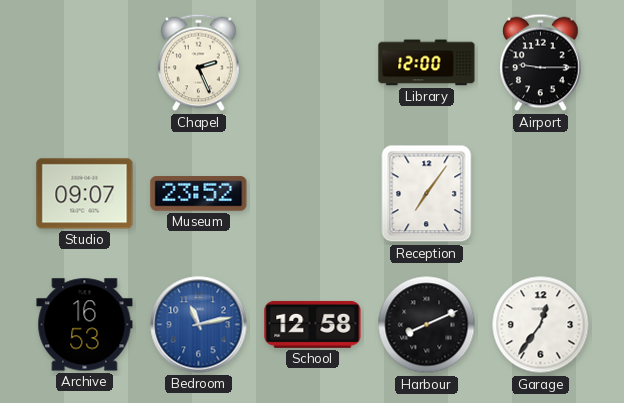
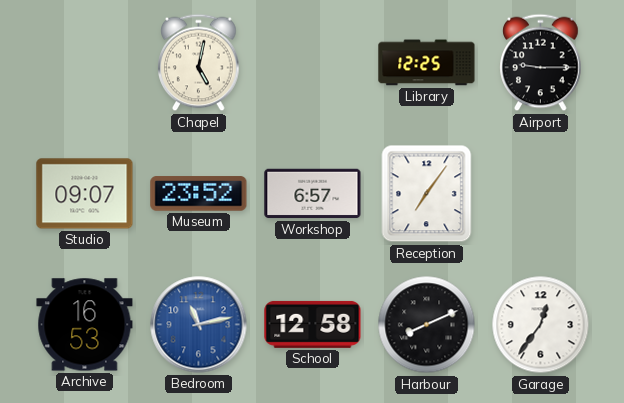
Chapel: 2:26 -> 5:02
Library: 12:00 -> 12:25
Workshop: none -> 6:57
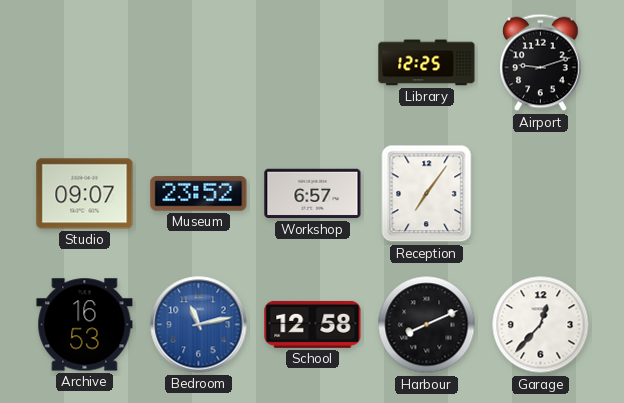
Chapel: 5:02 -> none
Airport: 9:15 -> 9:12
Garage: 12:36 -> 12:37
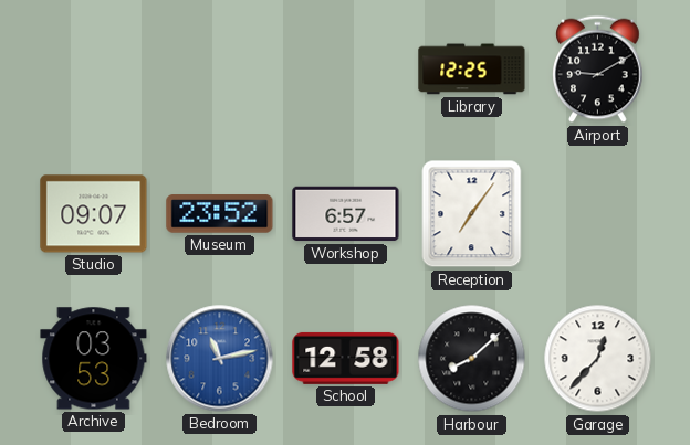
Airport: 9:12 -> 9:10
Archive: 16:53 -> 03:53
Harbour: 8:11 -> 8:08
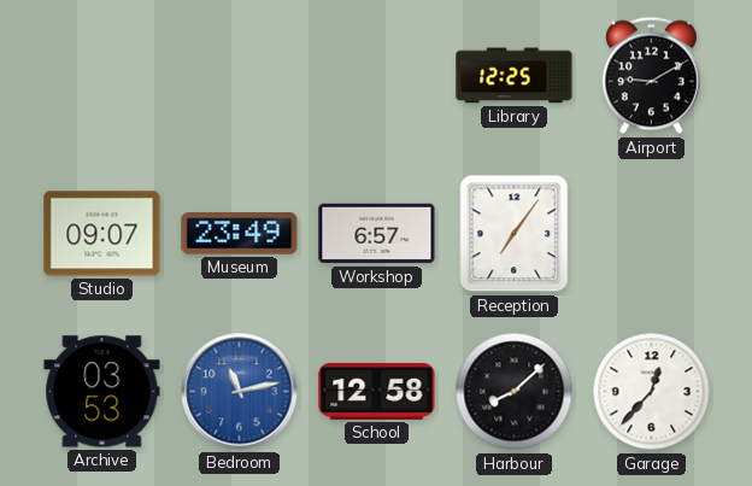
Museum: 23:52 -> 23:49
